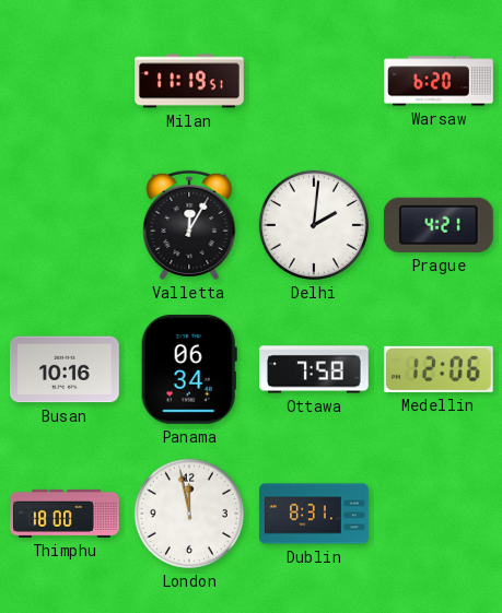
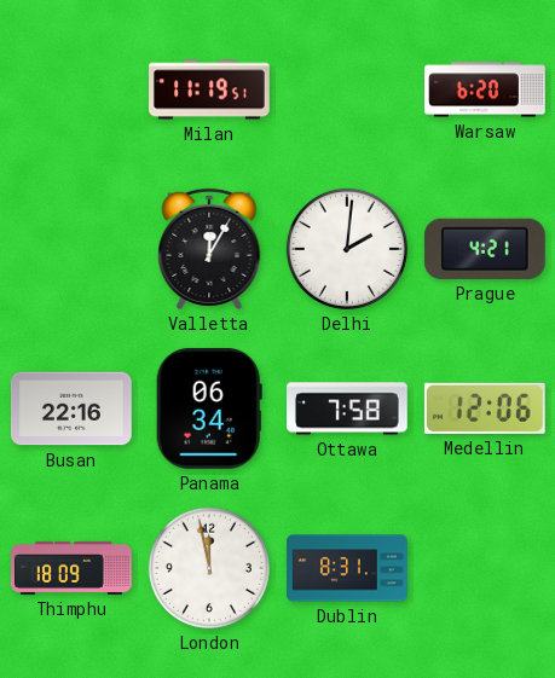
Busan: 10:16 -> 22:16
Thimphu: 18:00 -> 18:09
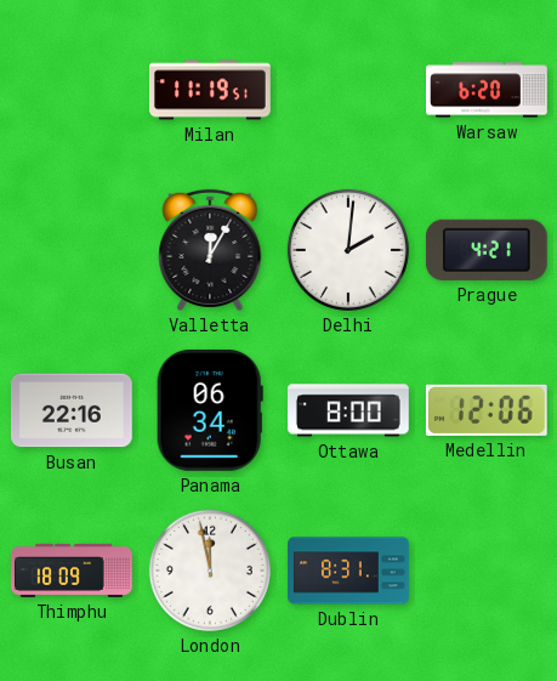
Ottawa: 7:58 -> 8:00
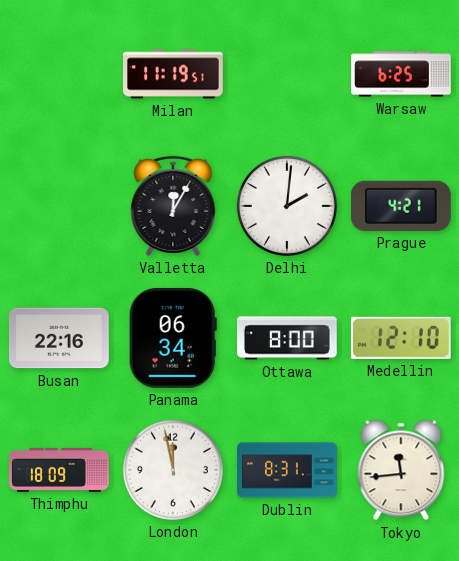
Warsaw: 6:20 -> 6:25
Medellin: 12:06 -> 12:10
Tokyo: none -> 11:44
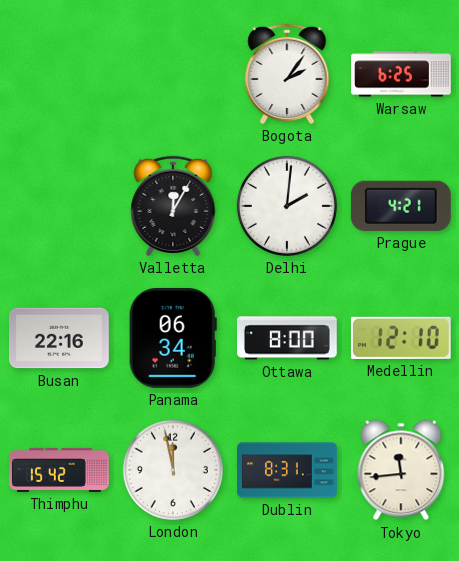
Milan: 11:19 -> none
Bogota: none -> 2:06
Thimphu: 18:09 -> 15:42
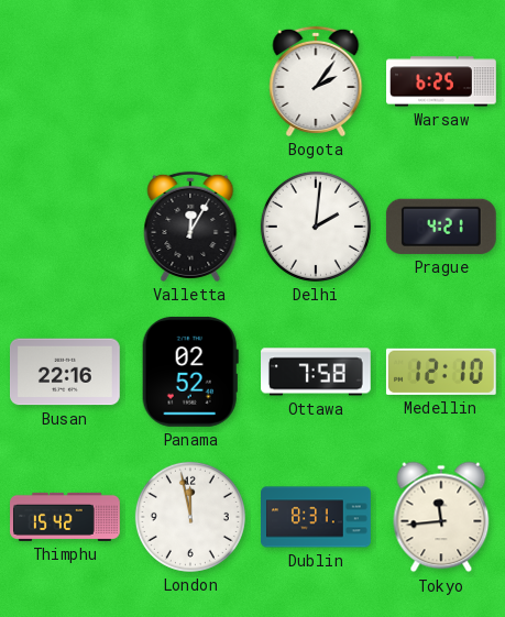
Panama: 06:34 -> 02:52
Ottawa: 8:00 -> 7:58
